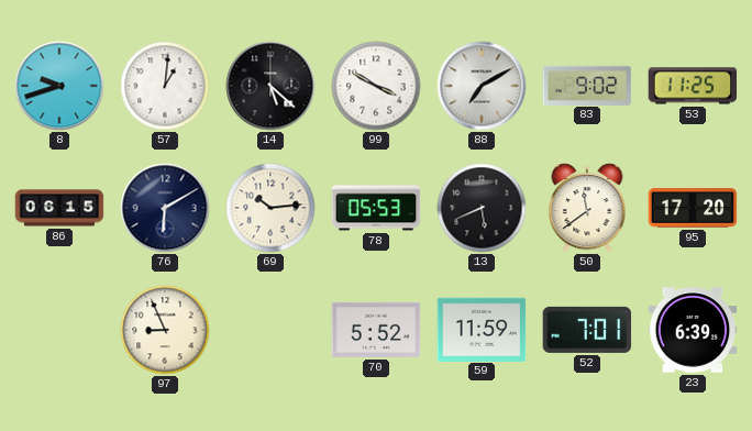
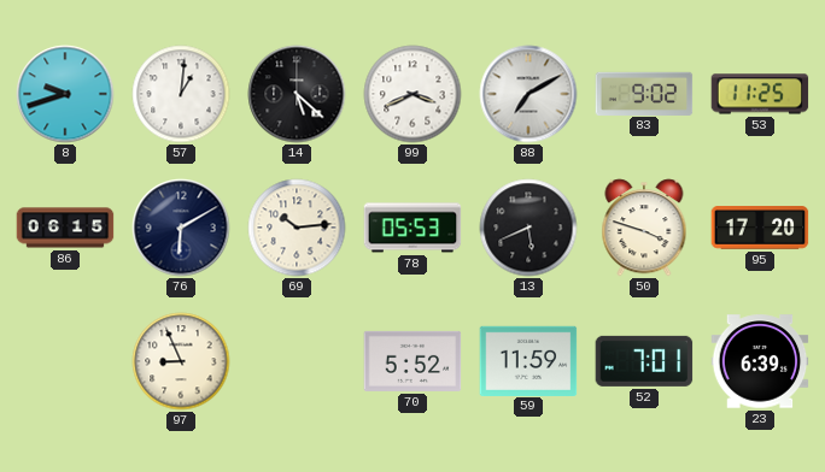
99: 3:50 -> 3:41
50: 11:39 -> 3:48
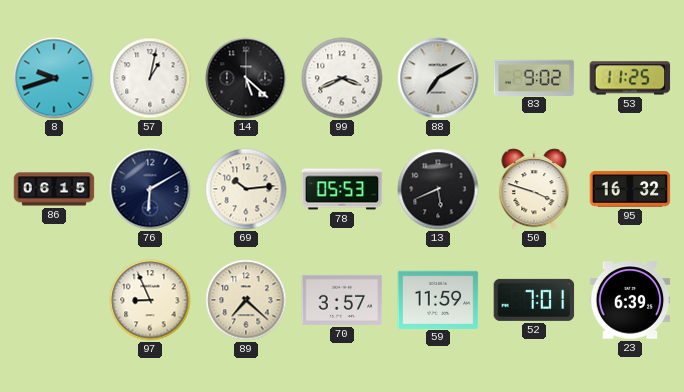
57: 1:01 -> 1:02
95: 17:20 -> 16:32
89: none -> 7:22
70: 5:52 -> 3:57
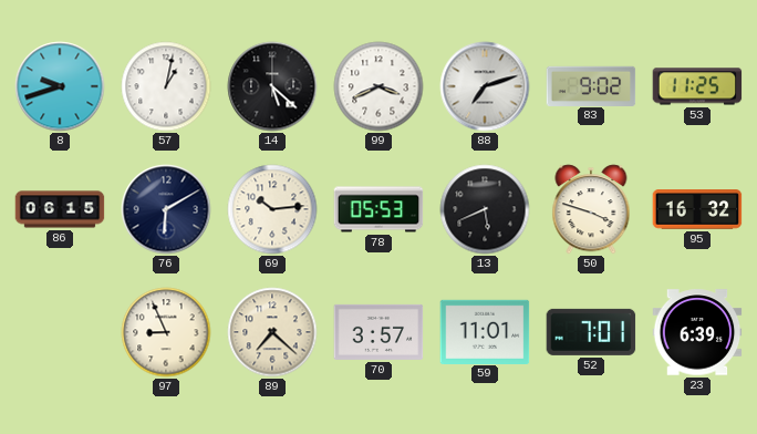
88: 7:10 -> 7:12
59: 11:59 -> 11:01
